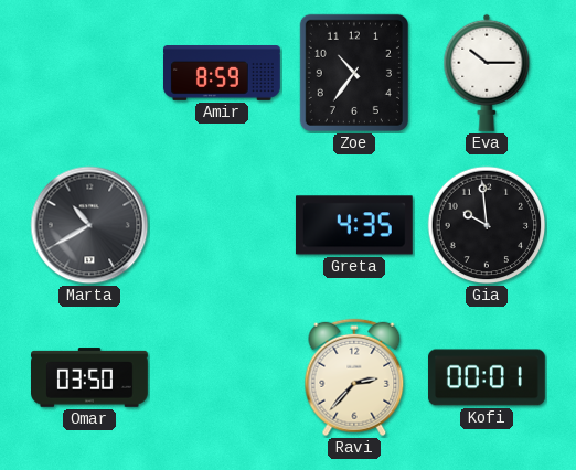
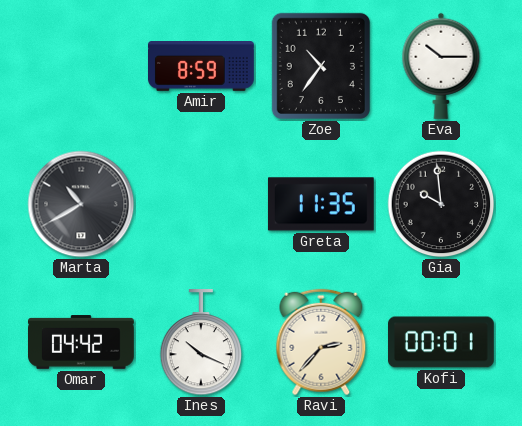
Greta: 4:35 -> 11:35
Omar: 03:50 -> 04:42
Ines: none -> 10:19
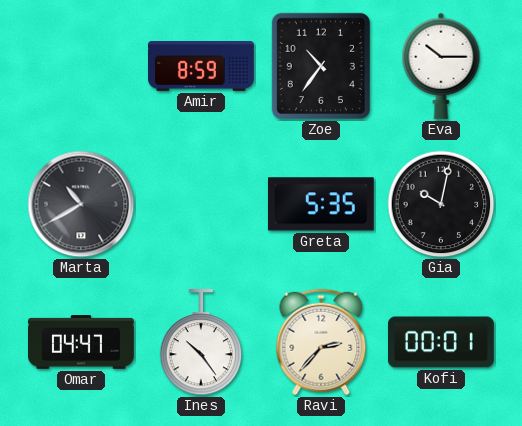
Greta: 11:35 -> 5:35
Gia: 9:59 -> 10:02
Omar: 04:42 -> 04:47
Ines: 10:19 -> 10:24
